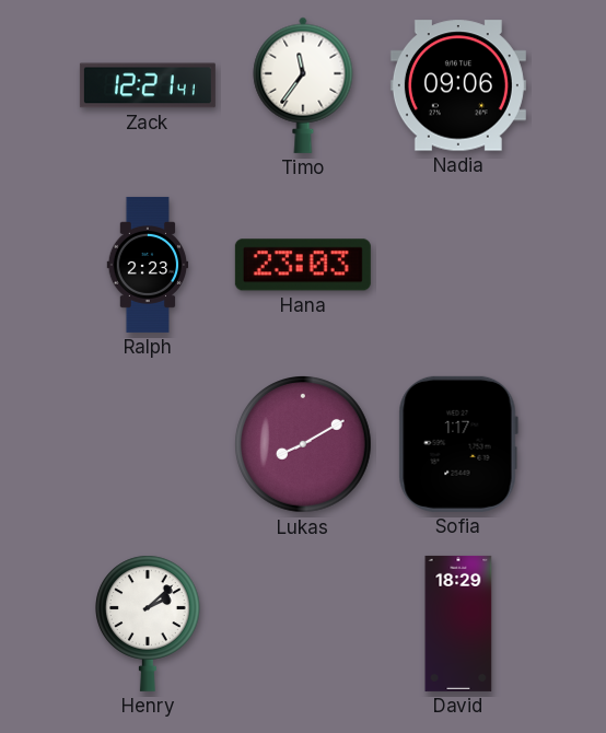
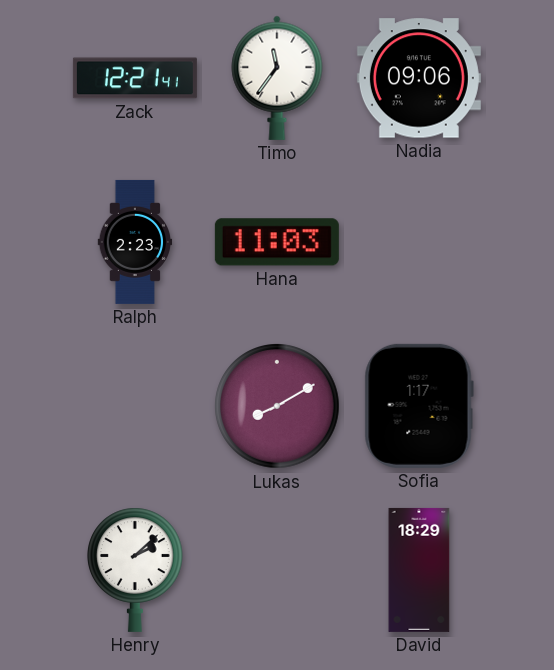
Hana: 23:03 -> 11:03
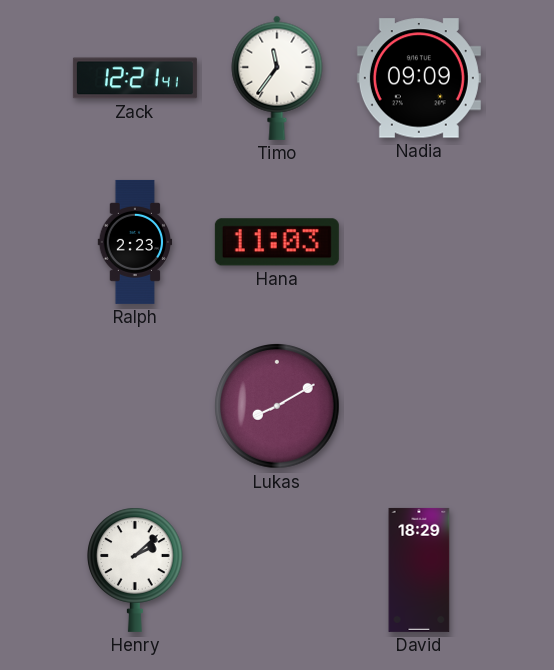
Nadia: 09:06 -> 09:09
Sofia: 1:17 -> none
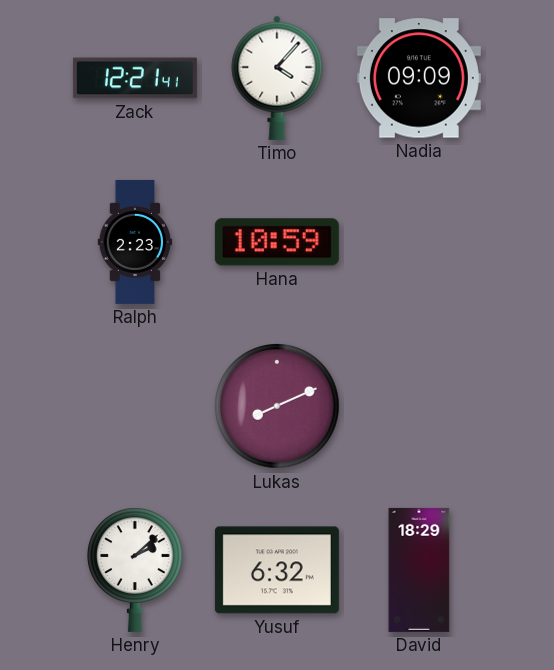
Timo: 11:36 -> 4:07
Hana: 11:03 -> 10:59
Lukas: 8:10 -> 8:11
Yusuf: none -> 6:32
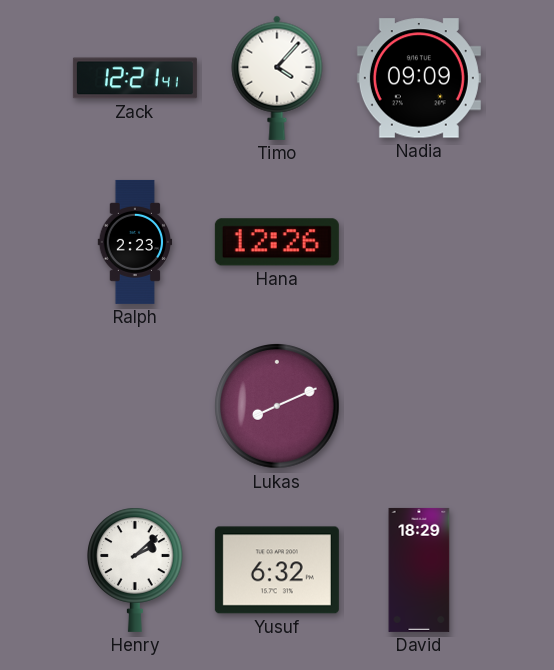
Hana: 10:59 -> 12:26
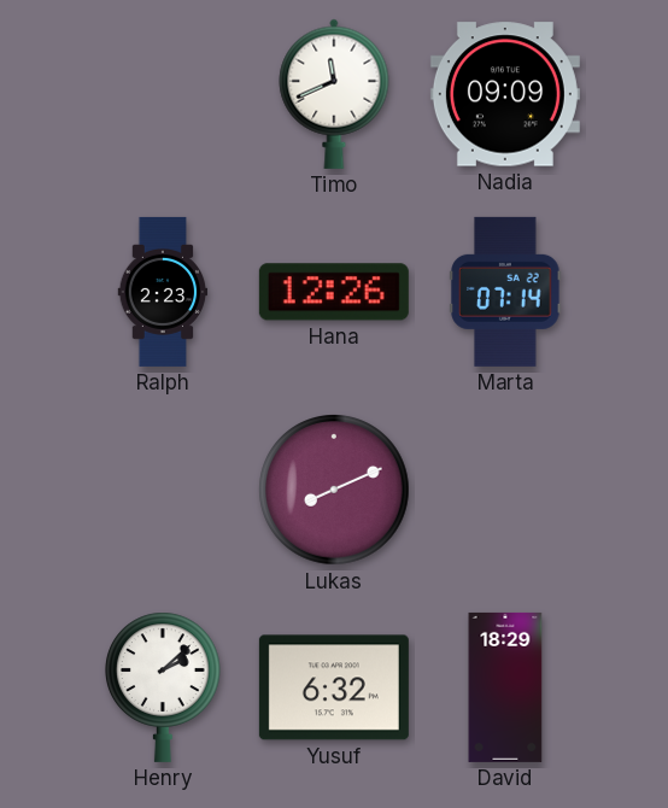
Zack: 12:21 -> none
Timo: 4:07 -> 11:41
Marta: none -> 07:14
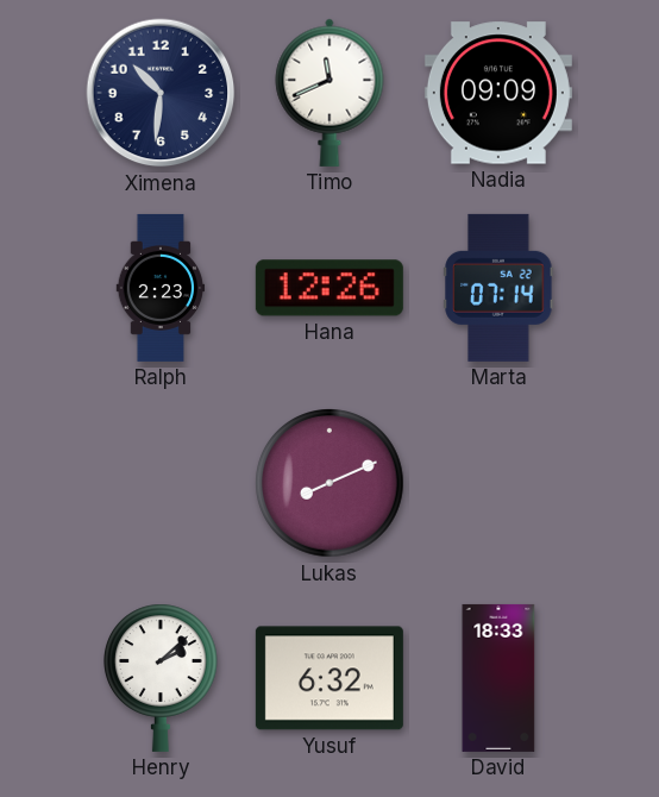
Ximena: none -> 10:31
David: 18:29 -> 18:33
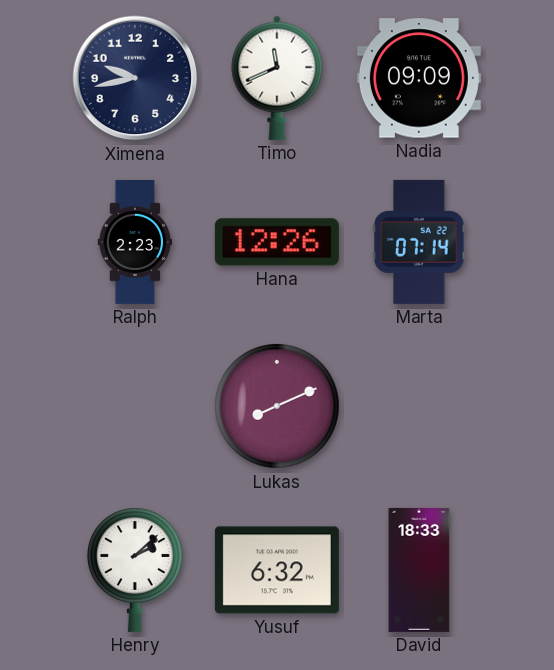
Ximena: 10:31 -> 9:43
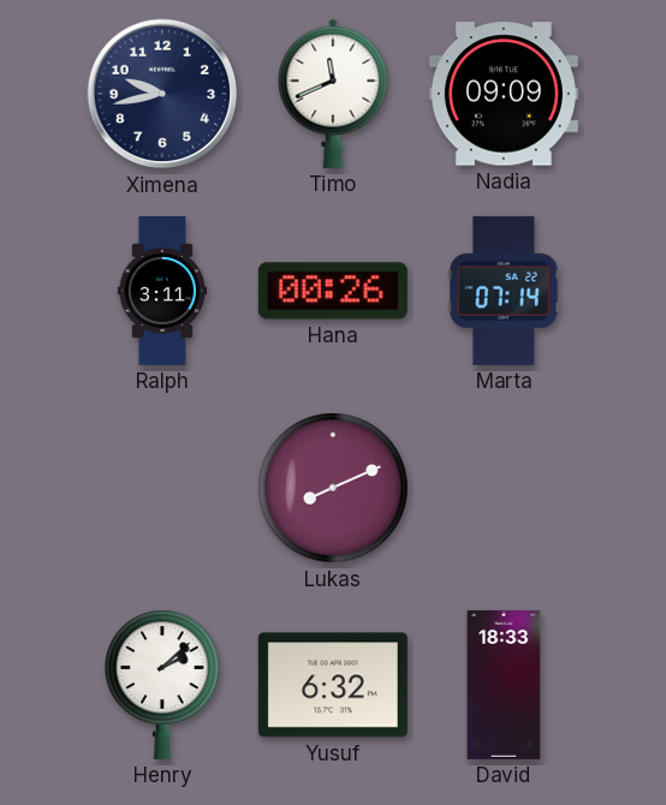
Ralph: 2:23 -> 3:11
Hana: 12:26 -> 00:26
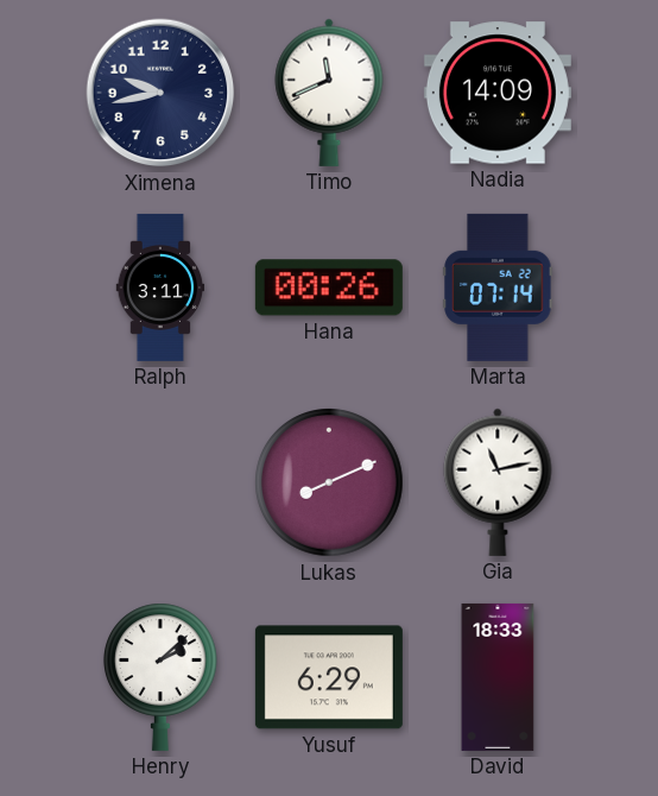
Nadia: 09:09 -> 14:09
Gia: none -> 11:13
Yusuf: 6:32 -> 6:29
